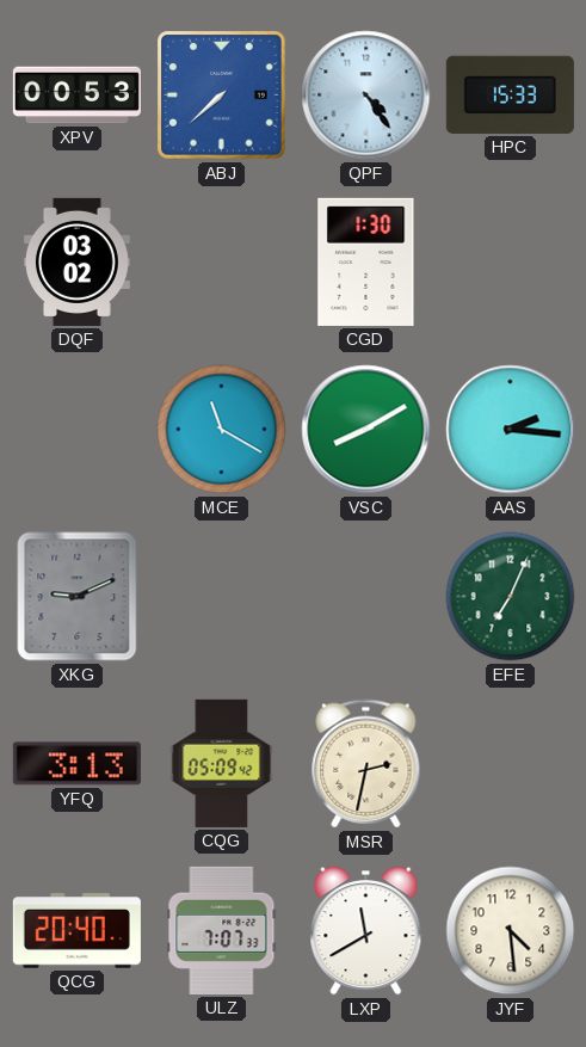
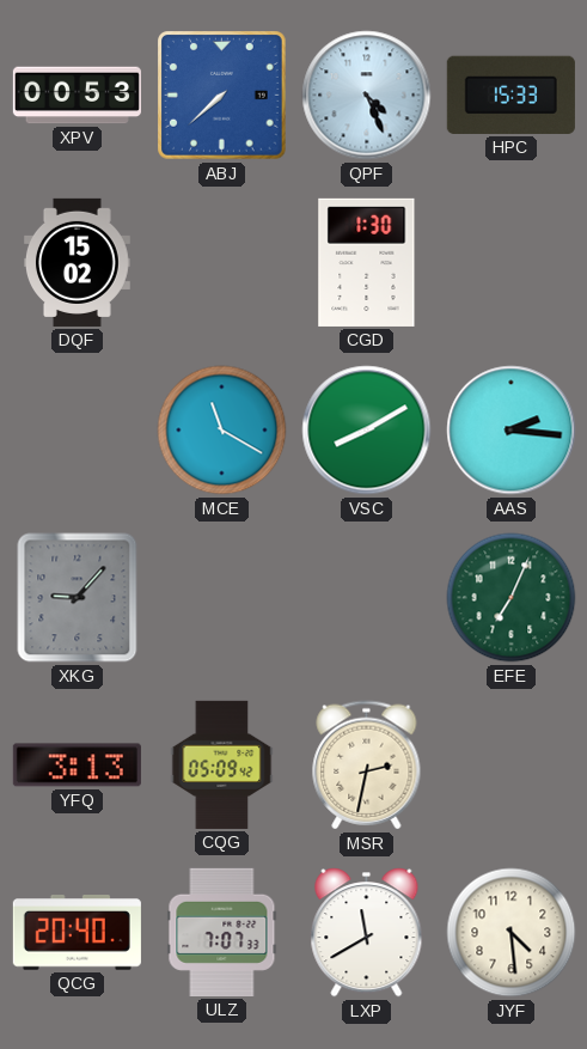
QPF: 4:24 -> 4:26
DQF: 03:02 -> 15:02
XKG: 9:11 -> 9:07
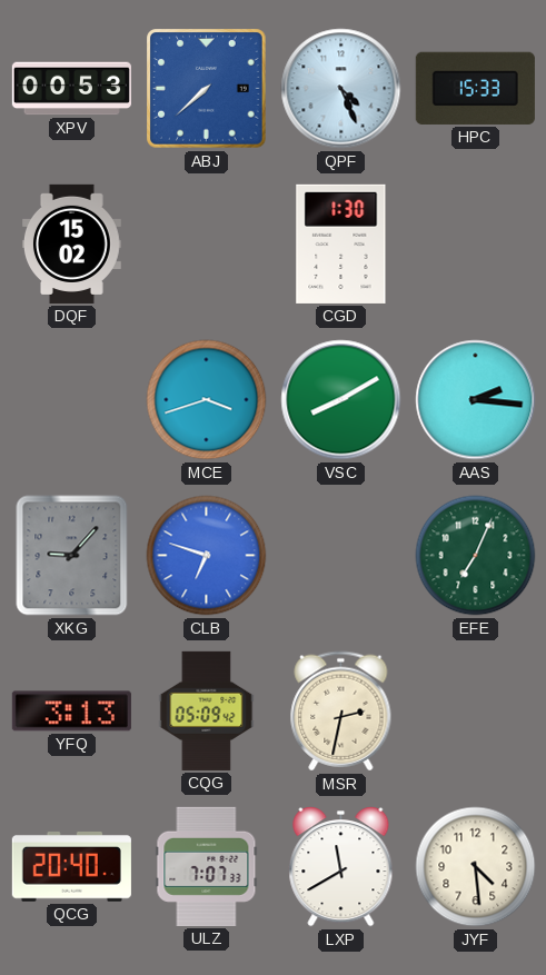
MCE: 11:20 -> 3:42
CLB: none -> 6:48
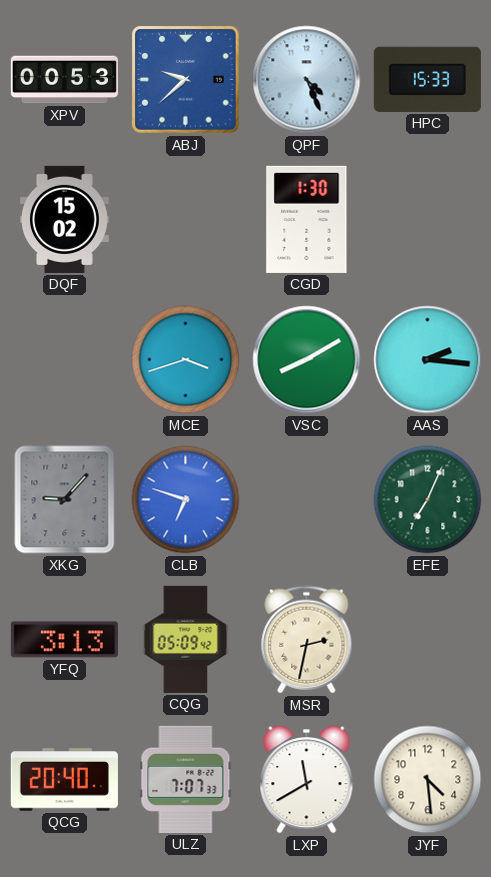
ABJ: 7:38 -> 9:38
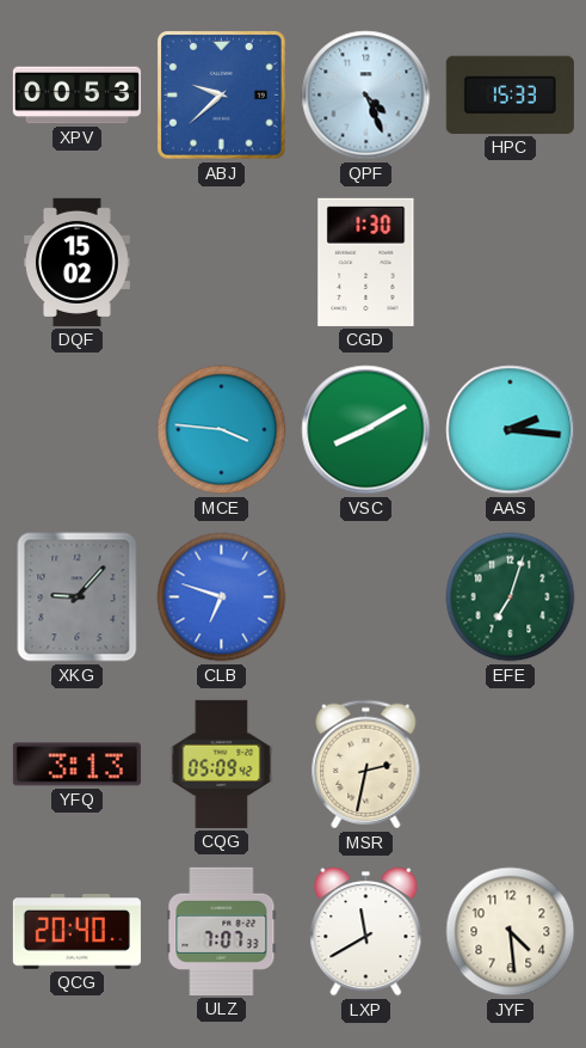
MCE: 3:42 -> 3:46
EFE: 7:04 -> 7:03
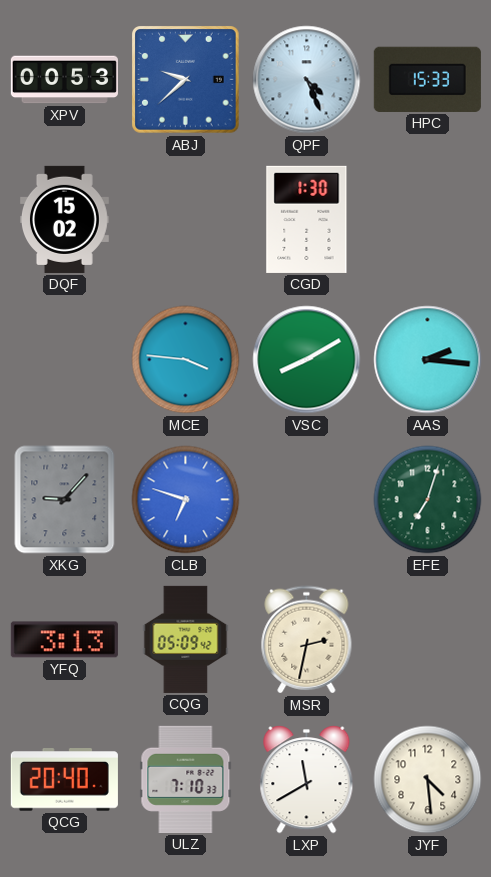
ULZ: 7:07 -> 7:10
